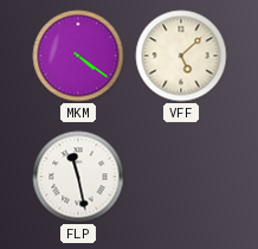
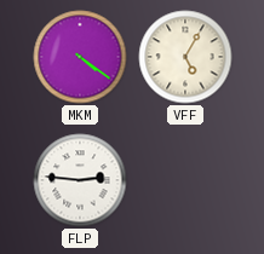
VFF: 5:08 -> 5:05
FLP: 11:28 -> 2:46
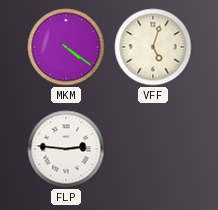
VFF: 5:05 -> 5:03
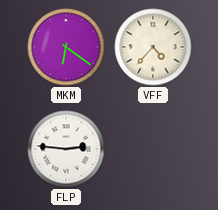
MKM: 4:21 -> 6:21
VFF: 5:03 -> 4:37
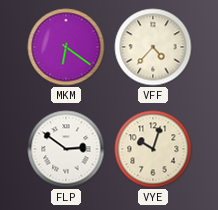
FLP: 2:46 -> 2:51
VYE: none -> 10:03
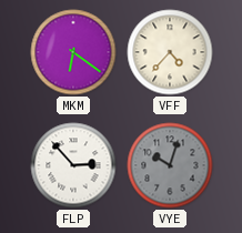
FLP: 2:51 -> 2:53
VYE dial: cream -> grey
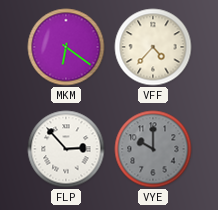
VYE: 10:03 -> 10:00
